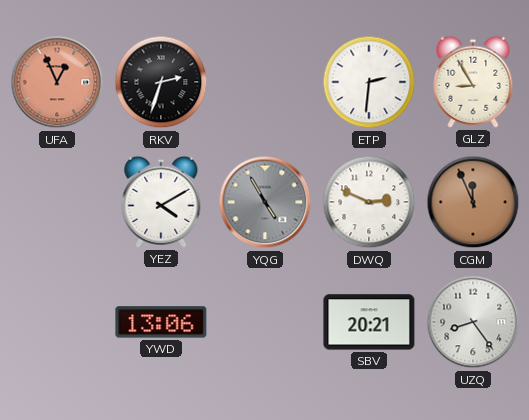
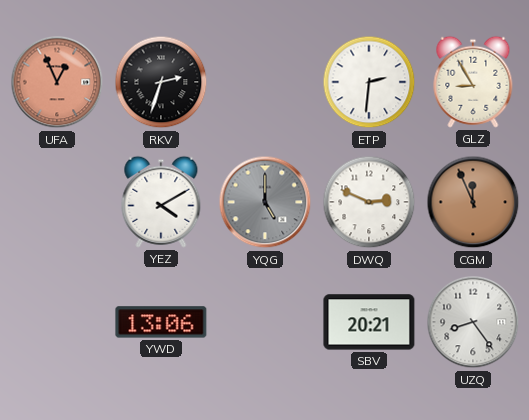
YQG: 4:55 -> 5:00
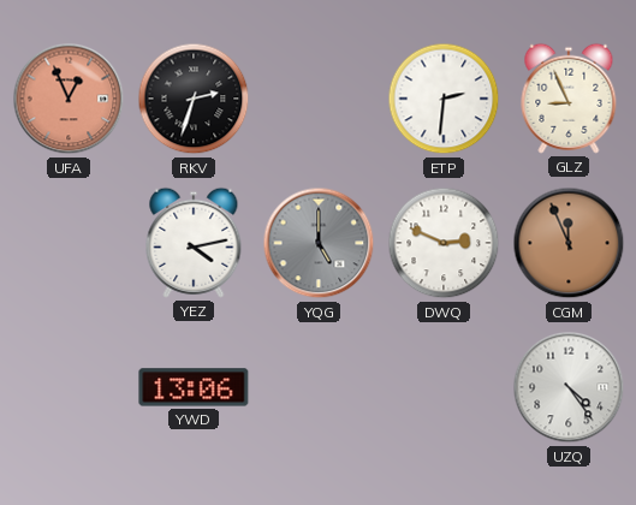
GLZ: 8:55 -> 8:56
YEZ: 4:10 -> 4:13
SBV: 20:21 -> none
UZQ: 8:24 -> 4:24
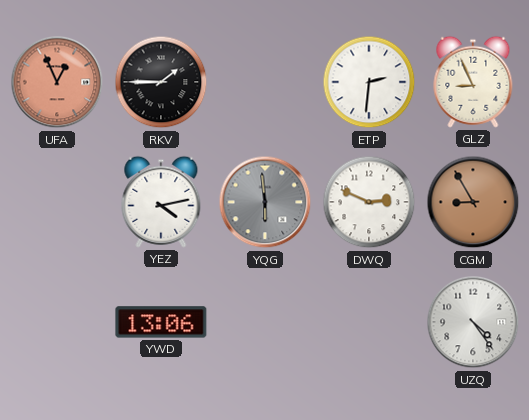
RKV: 2:33 -> 1:45
YQG: 5:00 -> 5:59
CGM: 11:56 -> 8:55
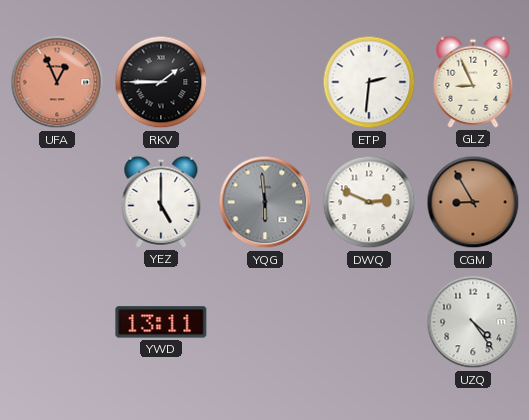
YEZ: 4:13 -> 5:00
YWD: 13:06 -> 13:11
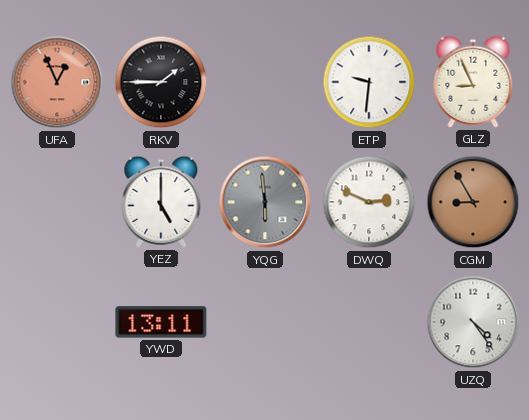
ETP: 2:31 -> 9:31
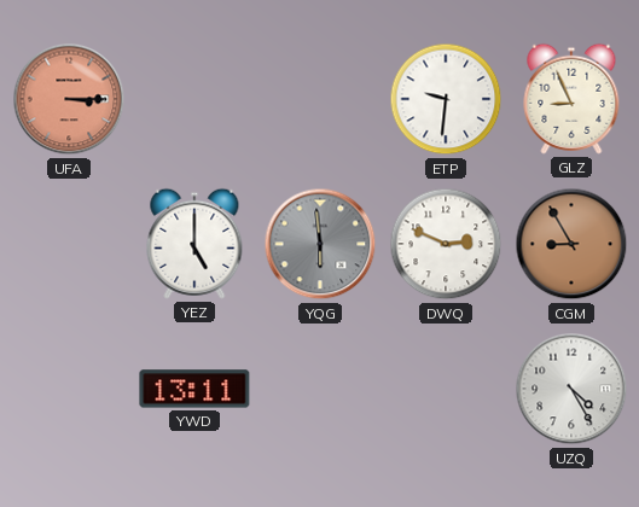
UFA: 12:56 -> 3:15
RKV: 1:45 -> none
UZQ: 4:24 -> 4:25
